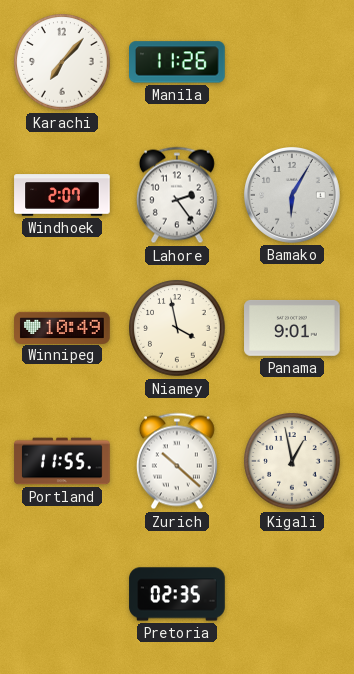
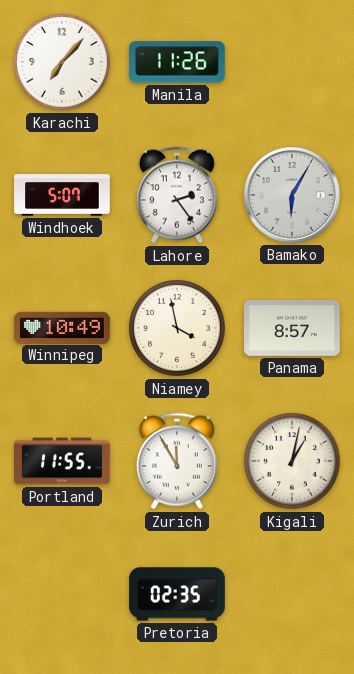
Windhoek: 2:07 -> 5:07
Panama: 9:01 -> 8:57
Zurich: 10:22 -> 11:55
Kigali: 12:58 -> 1:02
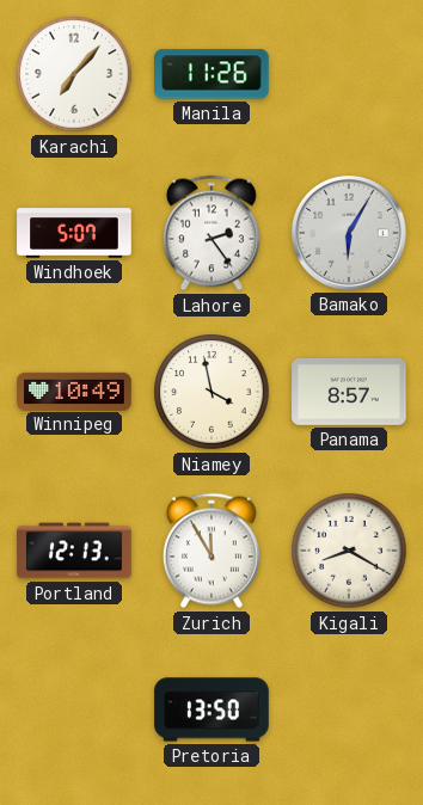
Portland: 11:55 -> 12:13
Kigali: 1:02 -> 8:20
Pretoria: 02:35 -> 13:50
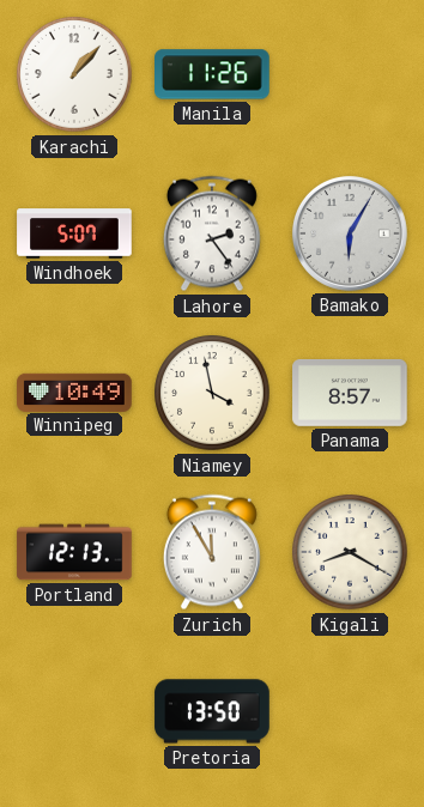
Karachi: 7:07 -> 1:07
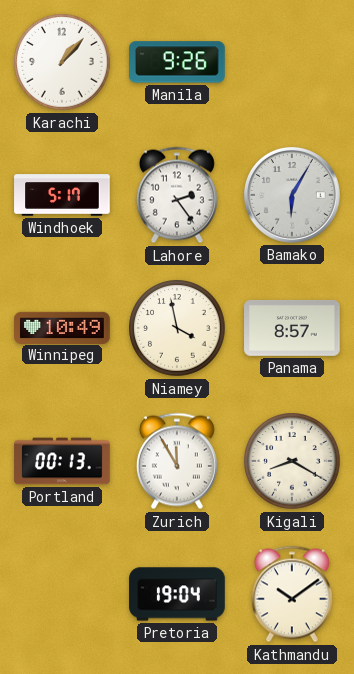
Manila: 11:26 -> 9:26
Windhoek: 5:07 -> 5:17
Portland: 12:13 -> 00:13
Pretoria: 13:50 -> 19:04
Kathmandu: none -> 10:09
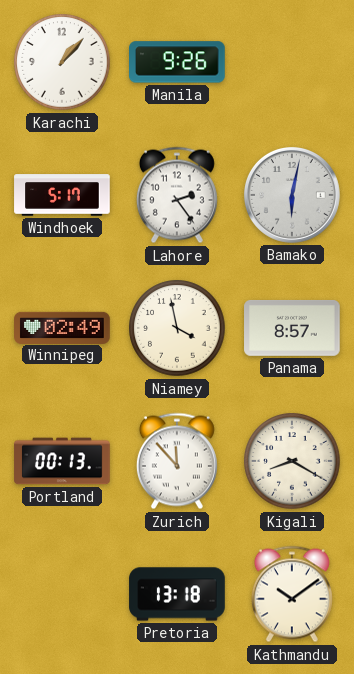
Bamako: 6:05 -> 6:02
Winnipeg: 10:49 -> 02:49
Zurich: 11:55 -> 11:53
Pretoria: 19:04 -> 13:18
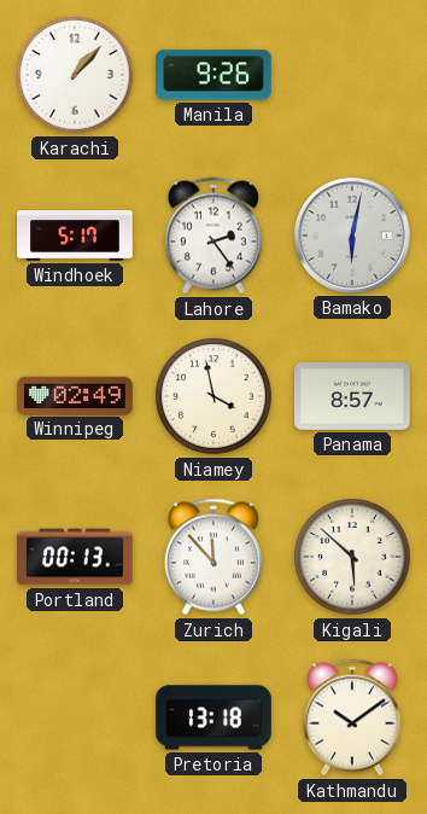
Kigali: 8:20 -> 5:52
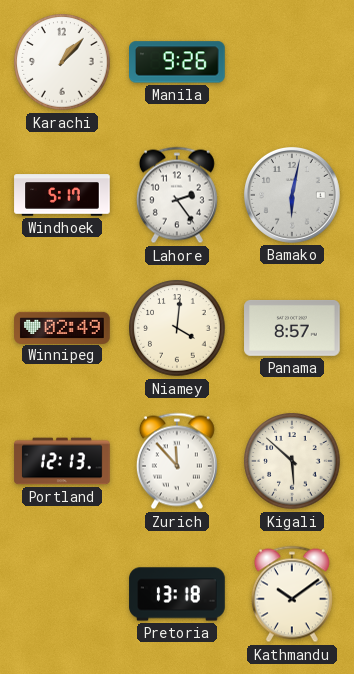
Niamey: 3:58 -> 4:01
Portland: 00:13 -> 12:13
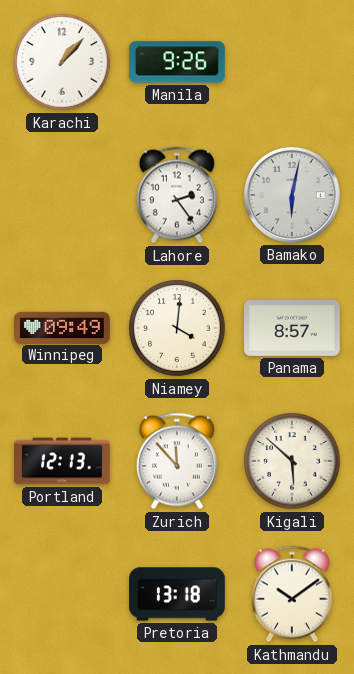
Windhoek: 5:17 -> none
Winnipeg: 02:49 -> 09:49
